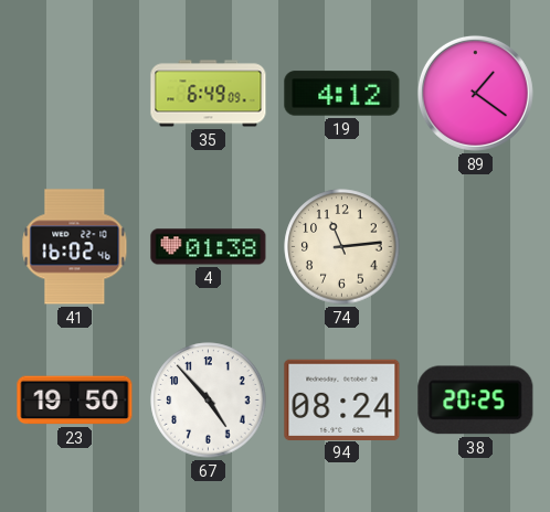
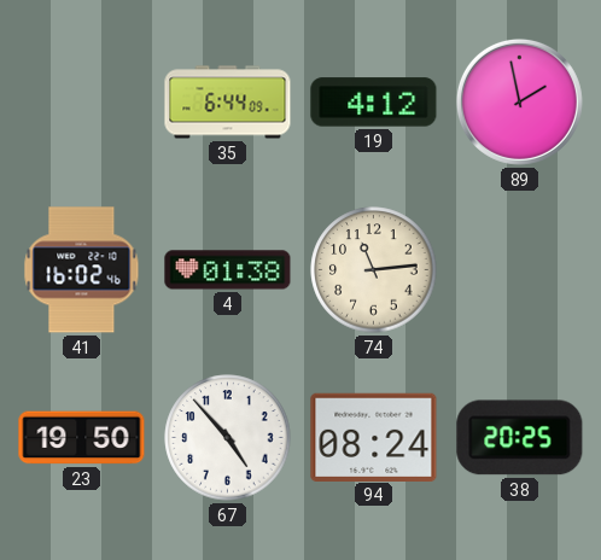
35: 6:49 -> 6:44
89: 1:21 -> 1:58
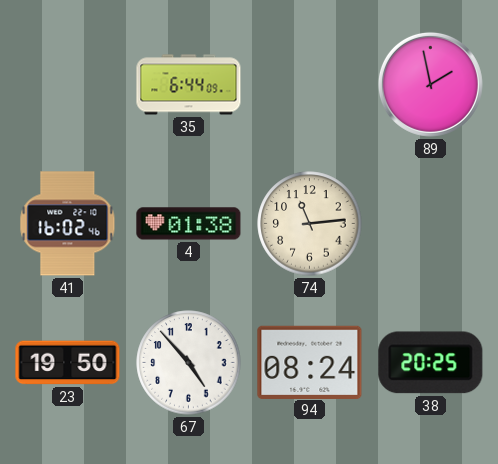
19: 4:12 -> none
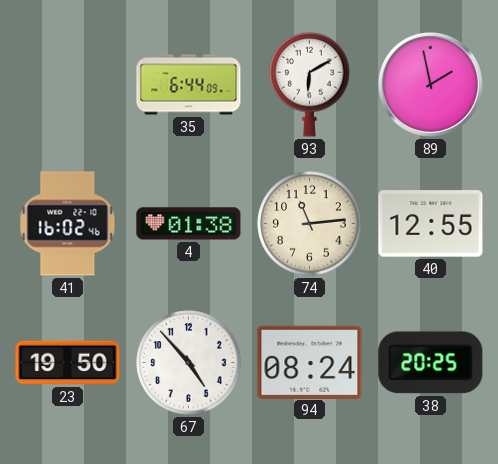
93: none -> 6:10
40: none -> 12:55
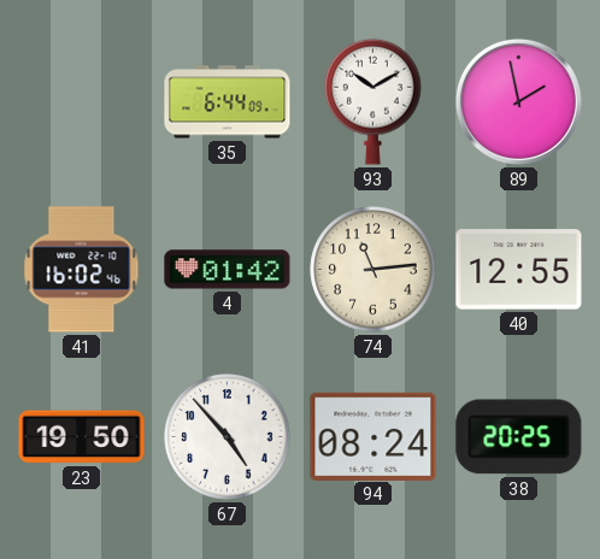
93: 6:10 -> 10:10
4: 01:38 -> 01:42
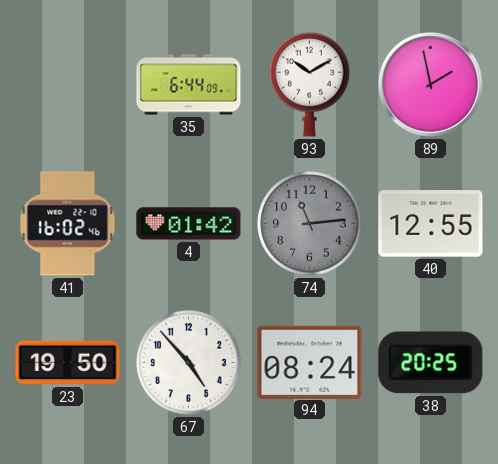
74 dial: cream -> grey
